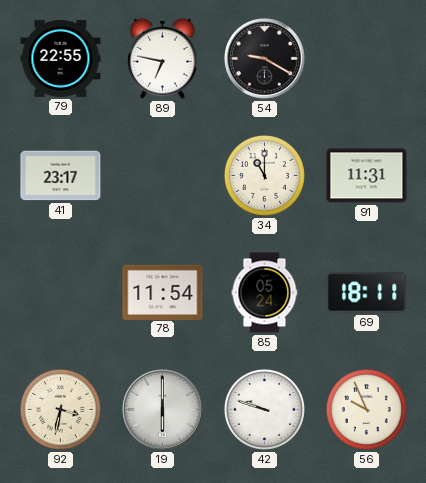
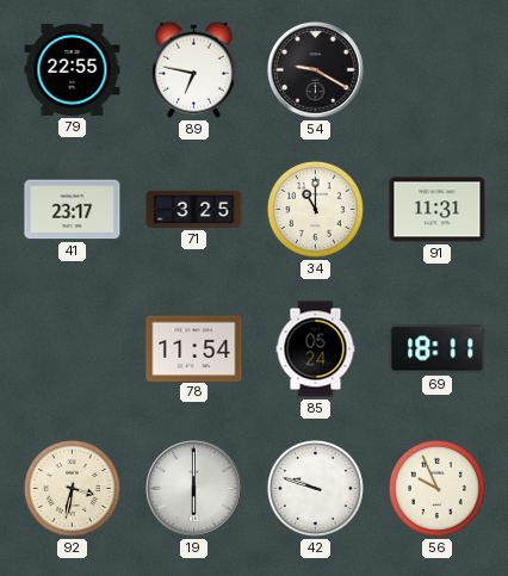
71: none -> 3:25
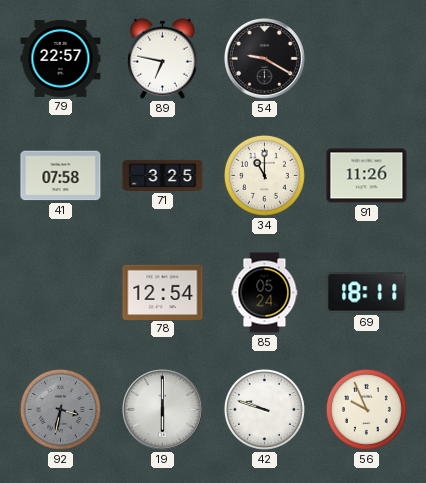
79: 22:55 -> 22:57
41: 23:17 -> 07:58
91: 11:31 -> 11:26
78: 11:54 -> 12:54
92 dial: cream -> grey
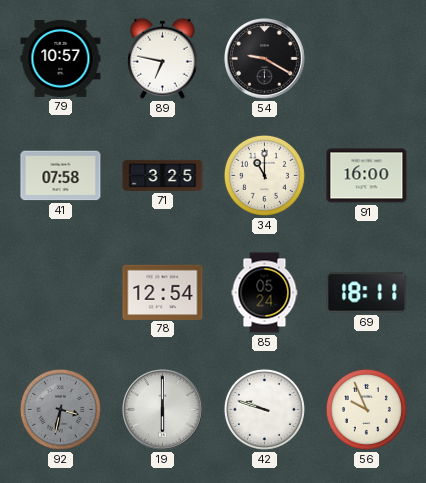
79: 22:57 -> 10:57
91: 11:26 -> 16:00
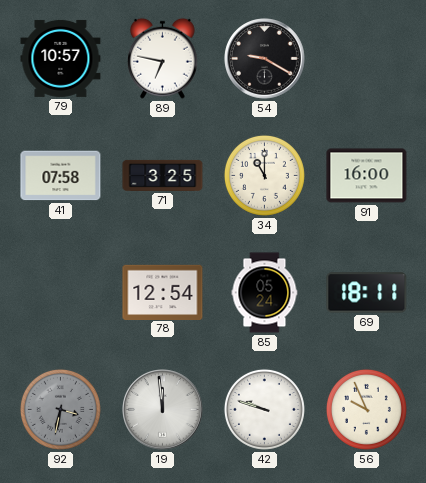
19: 6:00 -> 11:59
